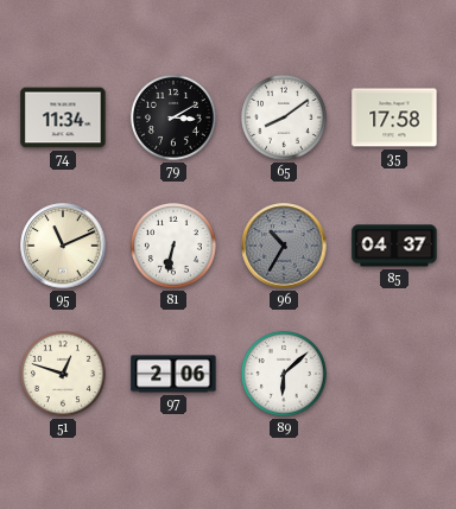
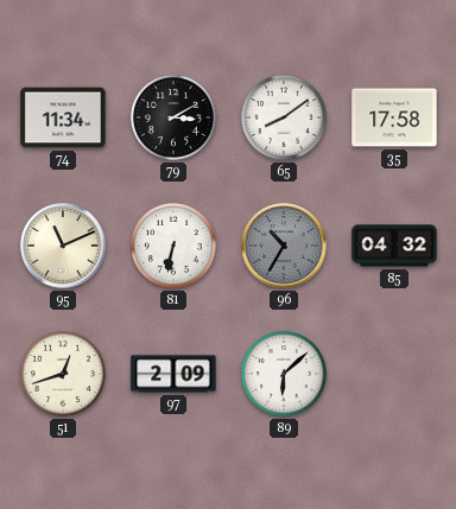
85: 04:37 -> 04:32
51: 12:48 -> 12:42
97: 2:06 -> 2:09
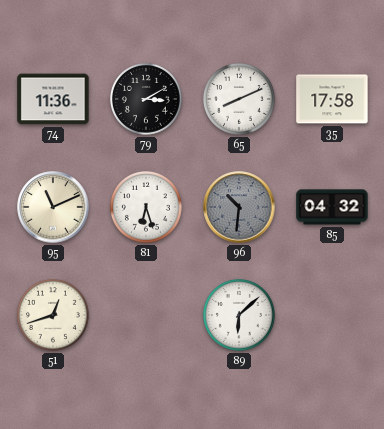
74: 11:34 -> 11:36
65: 8:09 -> 8:11
81: 6:32 -> 6:27
96: 10:35 -> 10:31
97: 2:09 -> none
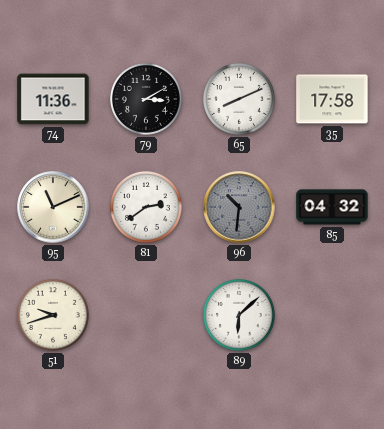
81: 6:27 -> 2:39
51: 12:42 -> 9:42
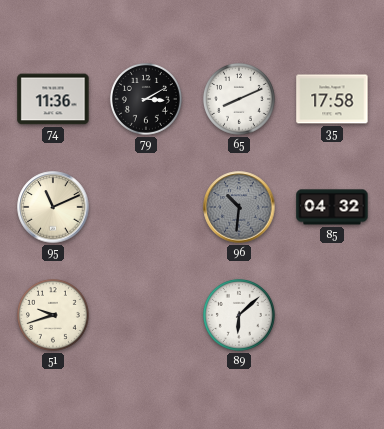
81: 2:39 -> none
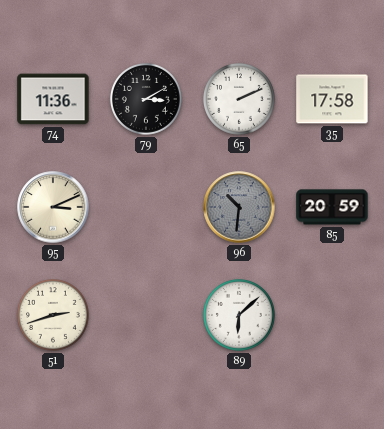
65: 8:11 -> 2:11
95: 11:11 -> 3:11
85: 04:32 -> 20:59
51: 9:42 -> 2:42
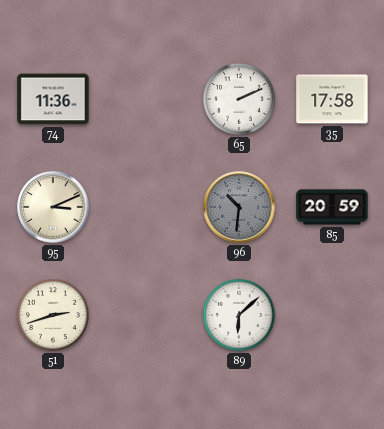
79: 3:10 -> none
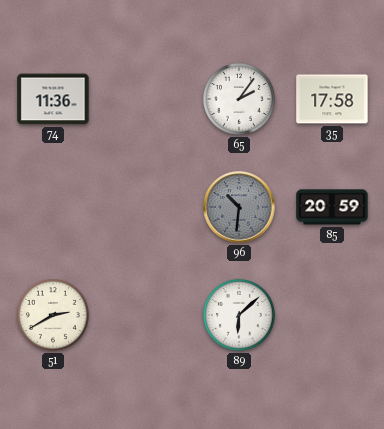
65: 2:11 -> 2:06
95: 3:11 -> none
51: 2:42 -> 2:40
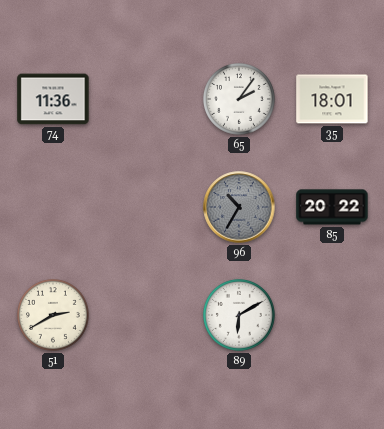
35: 17:58 -> 18:01
96: 10:31 -> 10:35
85: 20:59 -> 20:22
89: 6:08 -> 6:10
